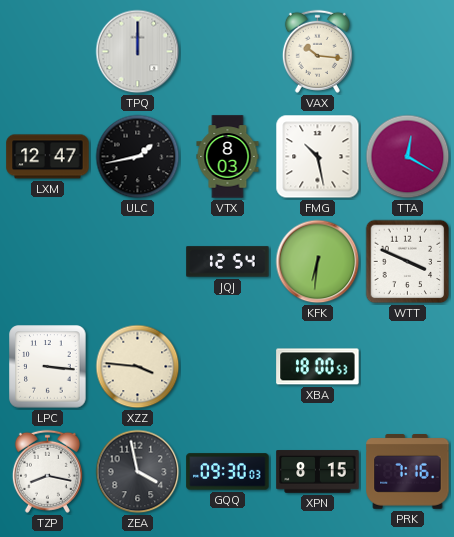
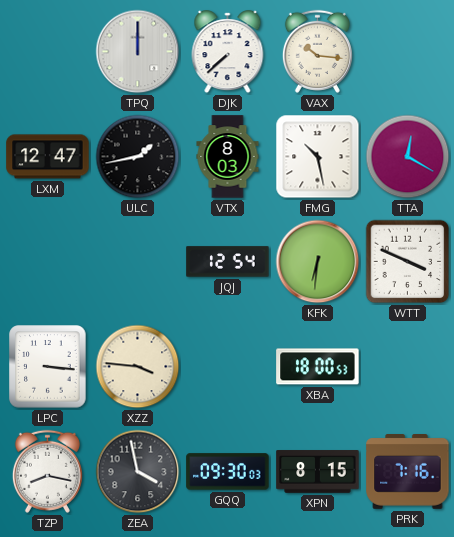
DJK: none -> 7:38
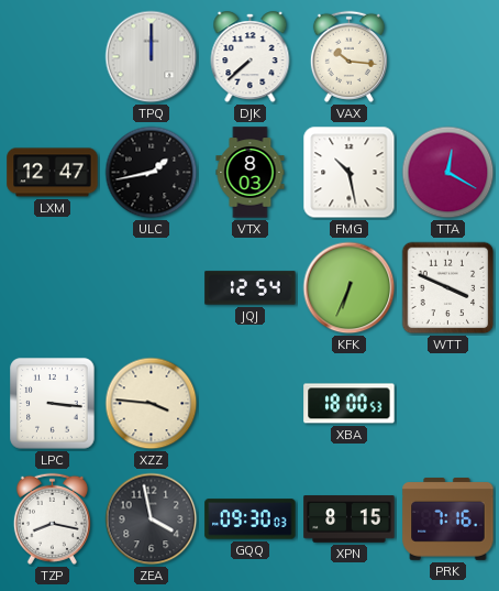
KFK: 6:31 -> 6:34
